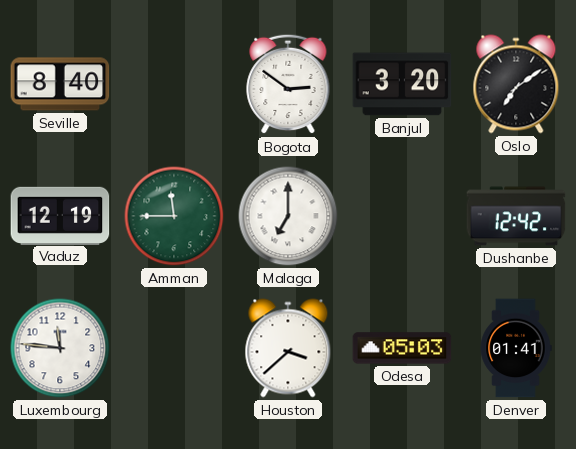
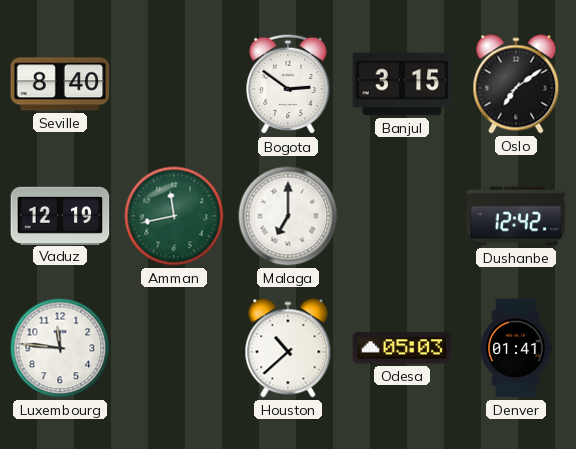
Banjul: 3:20 -> 3:15
Amman: 11:45 -> 11:43
Houston: 3:38 -> 10:38
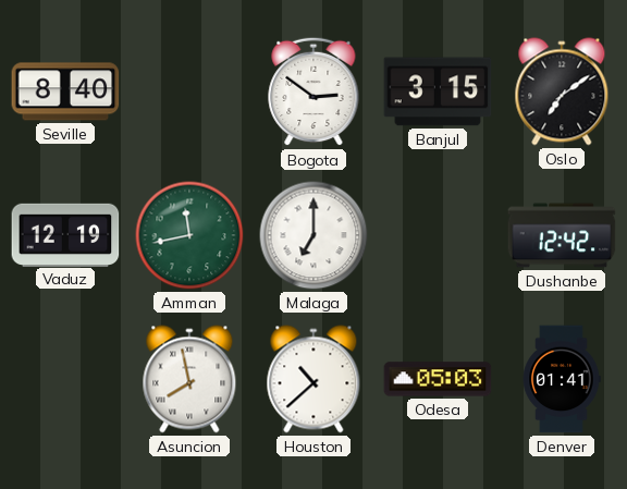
Luxembourg: 11:46 -> none
Asuncion: none -> 7:58
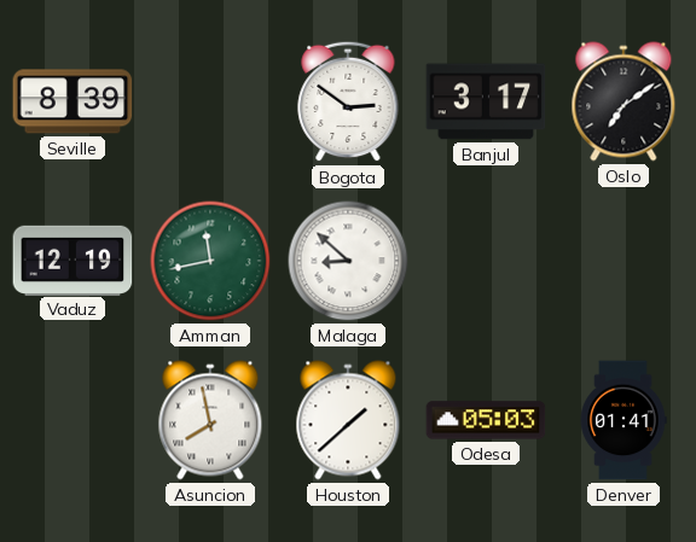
Seville: 8:40 -> 8:39
Banjul: 3:15 -> 3:17
Malaga: 7:00 -> 8:52
Dushanbe: 12:42 -> none
Houston: 10:38 -> 1:38
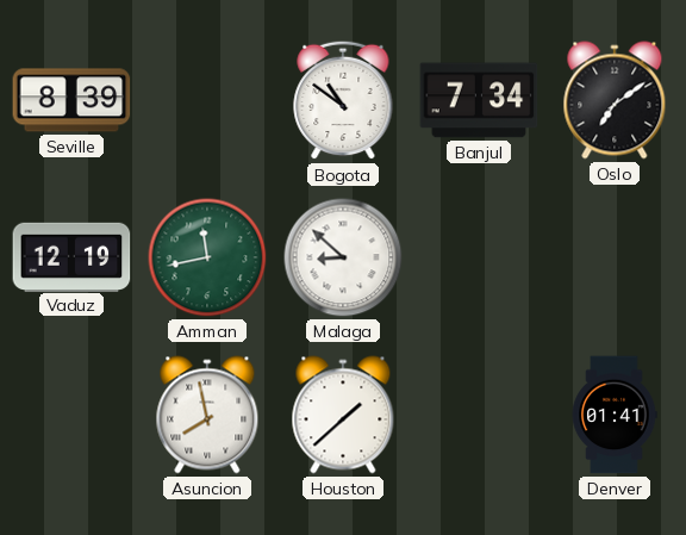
Bogota: 2:51 -> 10:51
Banjul: 3:17 -> 7:34
Odesa: 05:03 -> none
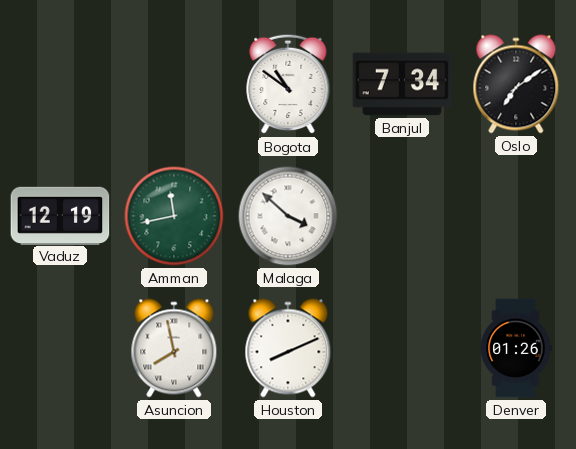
Seville: 8:39 -> none
Malaga: 8:52 -> 3:52
Houston: 1:38 -> 8:11
Denver: 01:41 -> 01:26
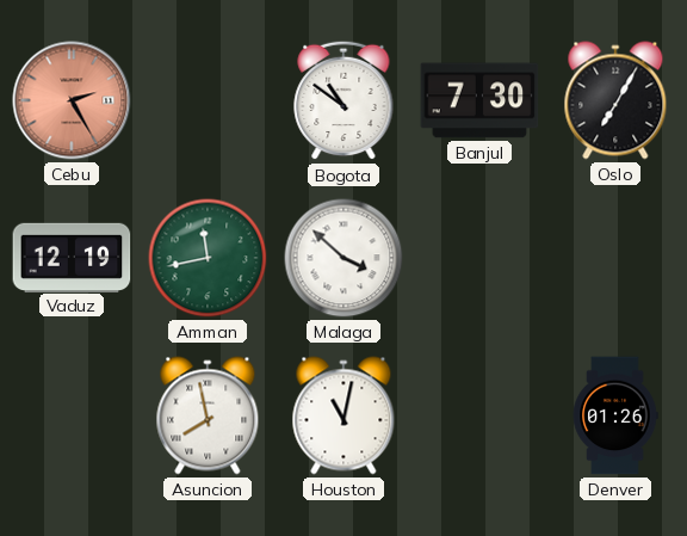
Cebu: none -> 2:25
Banjul: 7:34 -> 7:30
Oslo: 7:09 -> 7:05
Houston: 8:11 -> 11:02
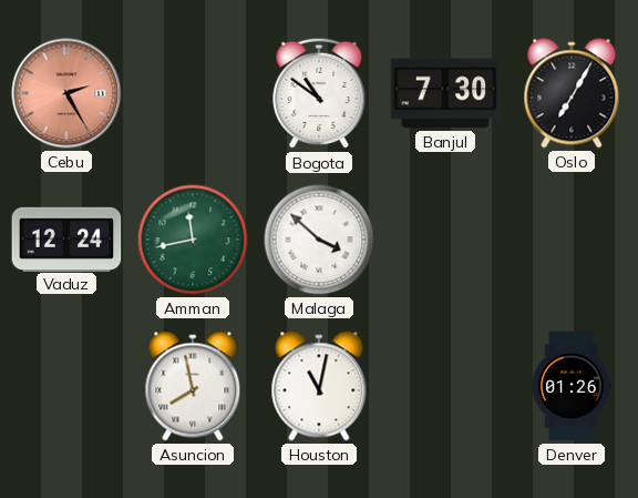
Vaduz: 12:19 -> 12:24
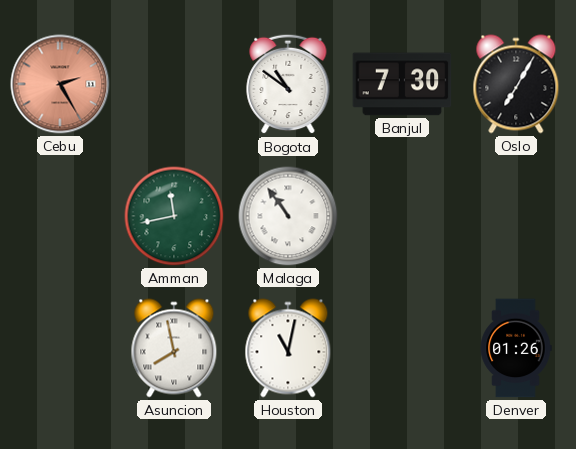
Vaduz: 12:24 -> none
Malaga: 3:52 -> 10:54
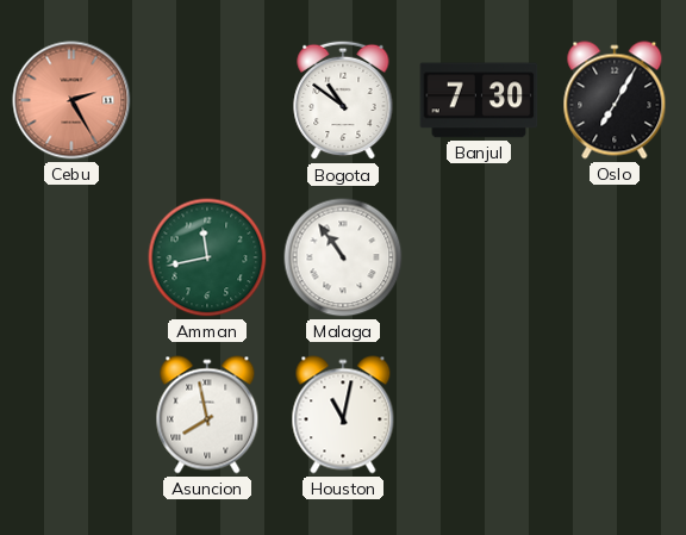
Denver: 01:26 -> none
